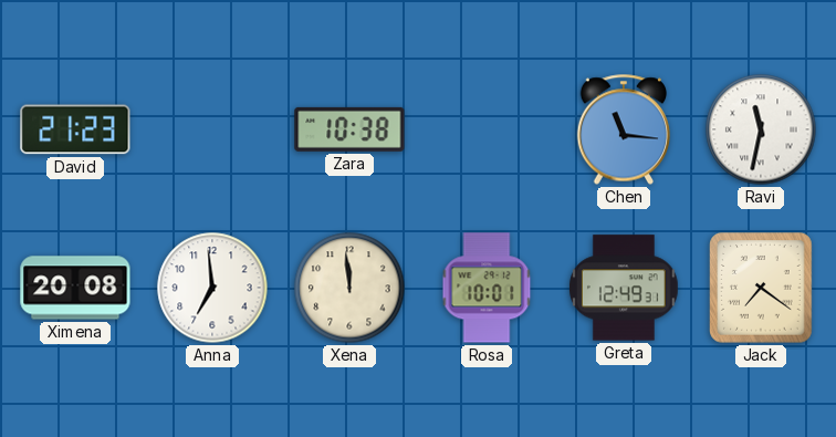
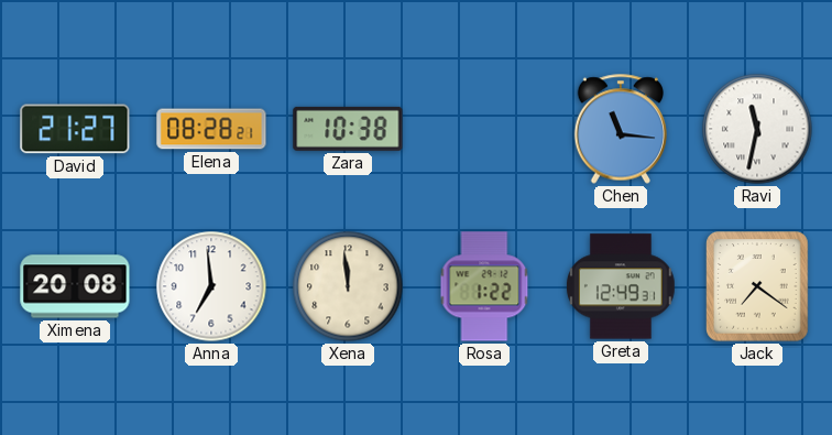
David: 21:23 -> 21:27
Elena: none -> 08:28
Rosa: 10:01 -> 1:22
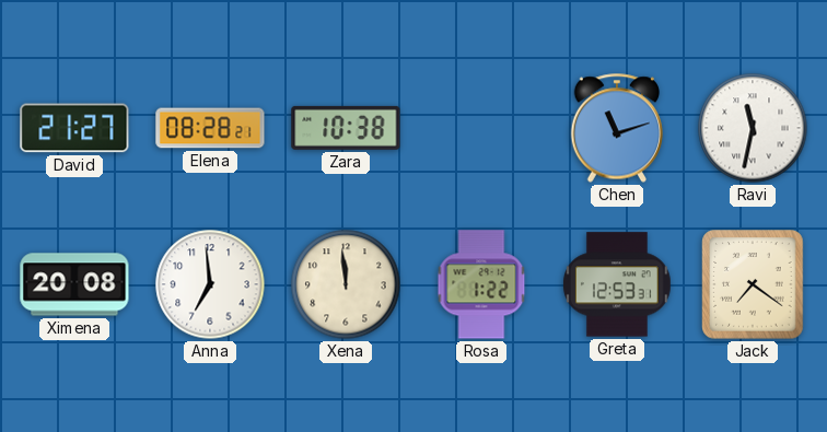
Chen: 11:16 -> 11:12
Greta: 12:49 -> 12:53
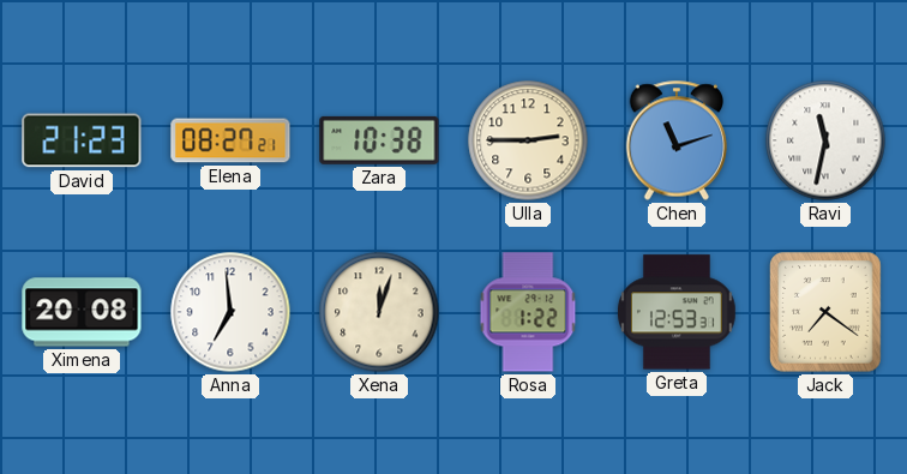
David: 21:27 -> 21:23
Elena: 08:28 -> 08:27
Ulla: none -> 2:45
Xena: 11:59 -> 12:03
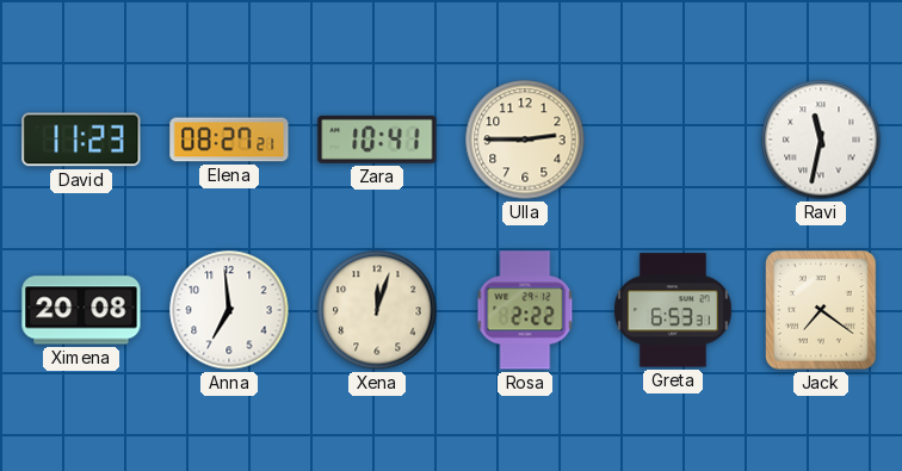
David: 21:23 -> 11:23
Zara: 10:38 -> 10:41
Chen: 11:12 -> none
Rosa: 1:22 -> 2:22
Greta: 12:53 -> 6:53
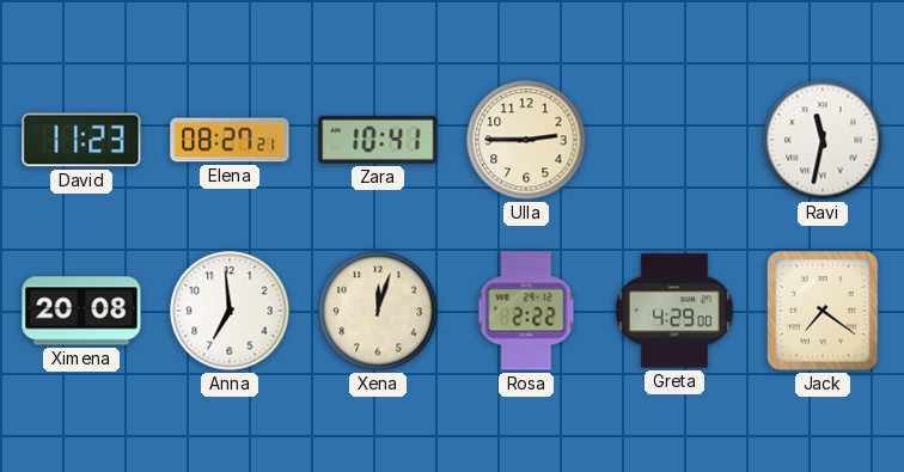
Greta: 6:53 -> 4:29
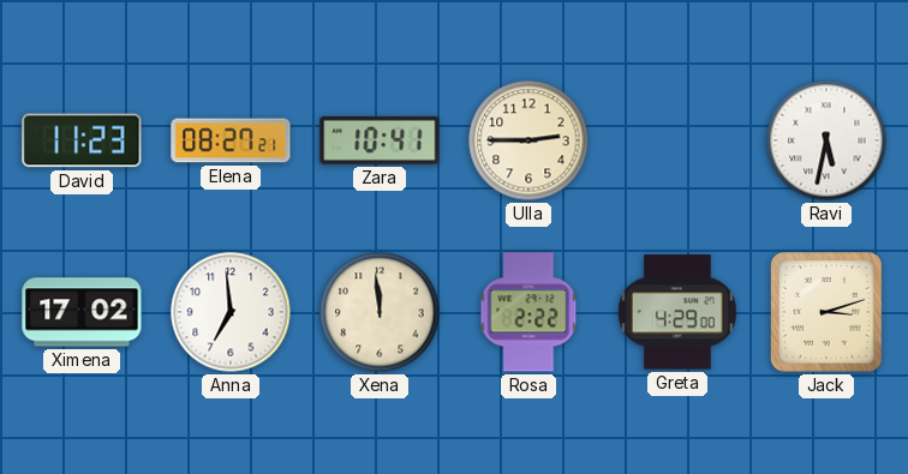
Ravi: 11:32 -> 5:32
Ximena: 20:08 -> 17:02
Xena: 12:03 -> 11:59
Jack: 7:21 -> 3:12
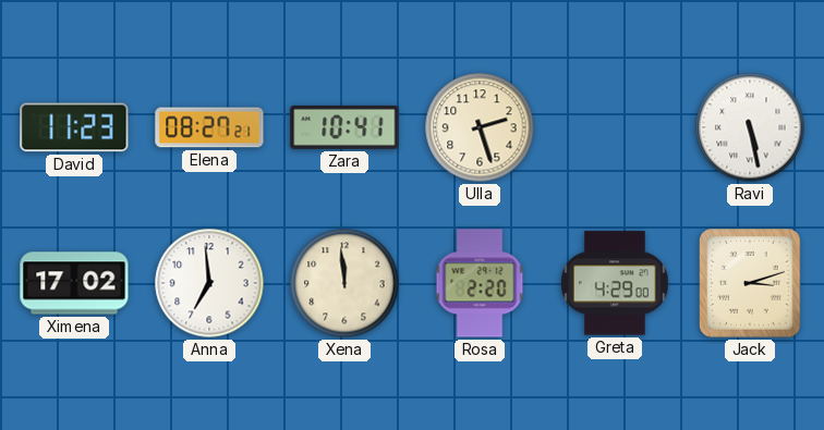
Ulla: 2:45 -> 2:27
Ravi: 5:32 -> 5:28
Rosa: 2:22 -> 2:20
